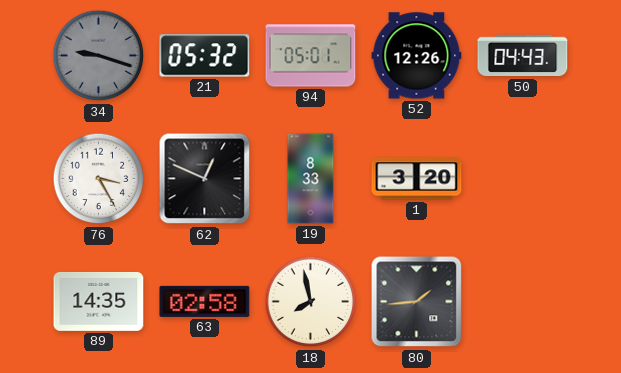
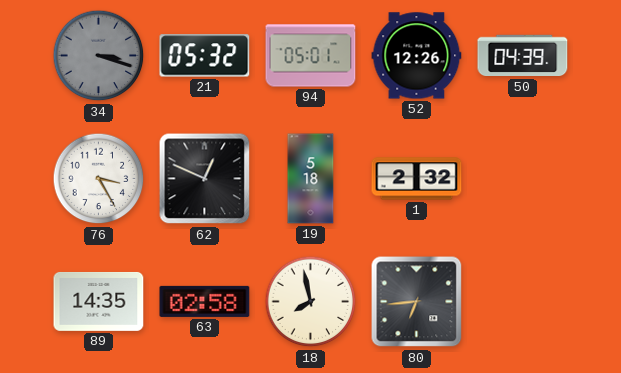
34: 9:18 -> 3:18
50: 04:43 -> 04:39
19: 8:33 -> 5:18
1: 3:20 -> 2:32
80: 1:44 -> 6:44
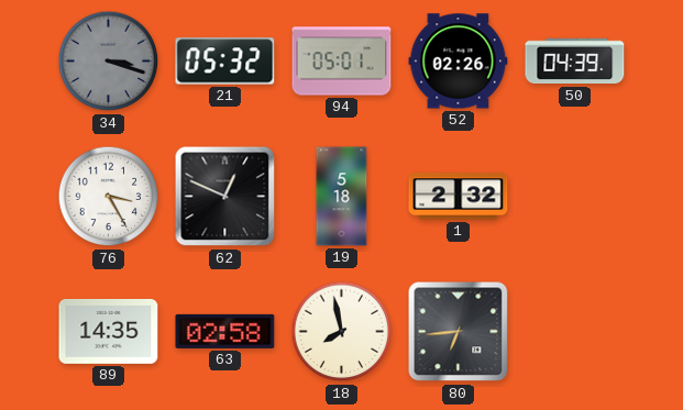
52: 12:26 -> 02:26
